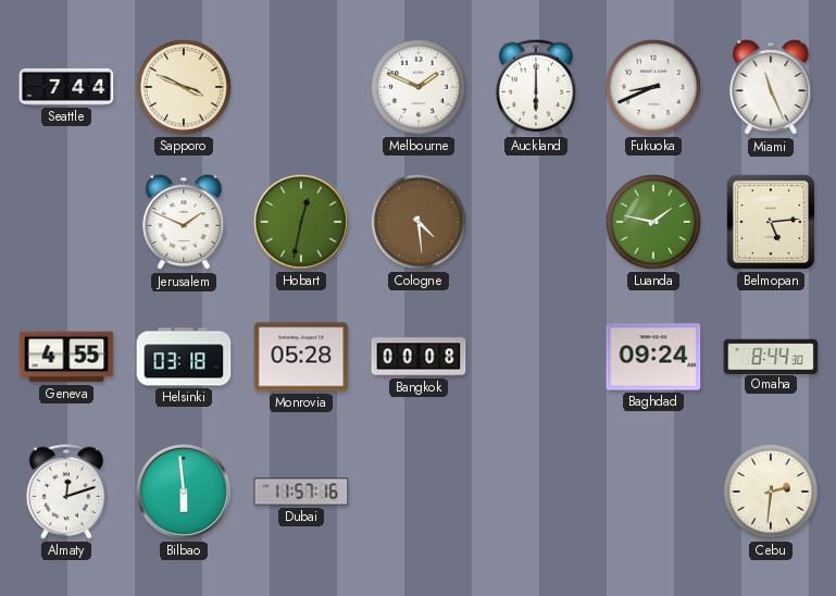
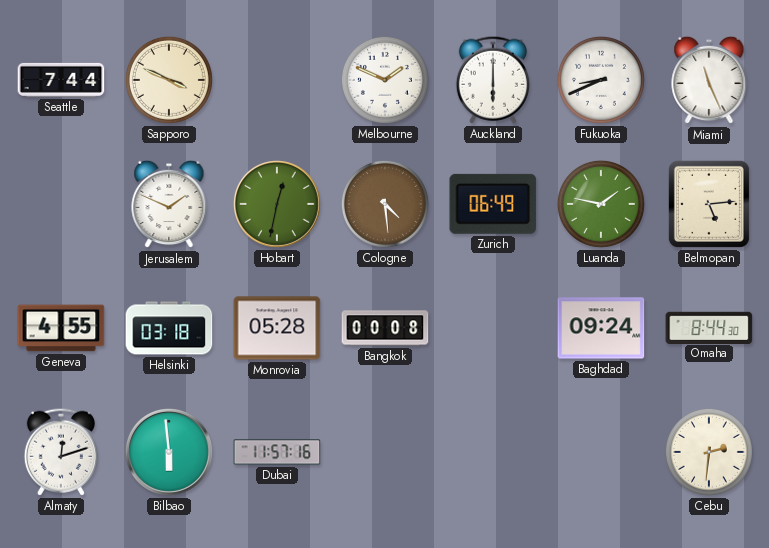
Zurich: none -> 06:49
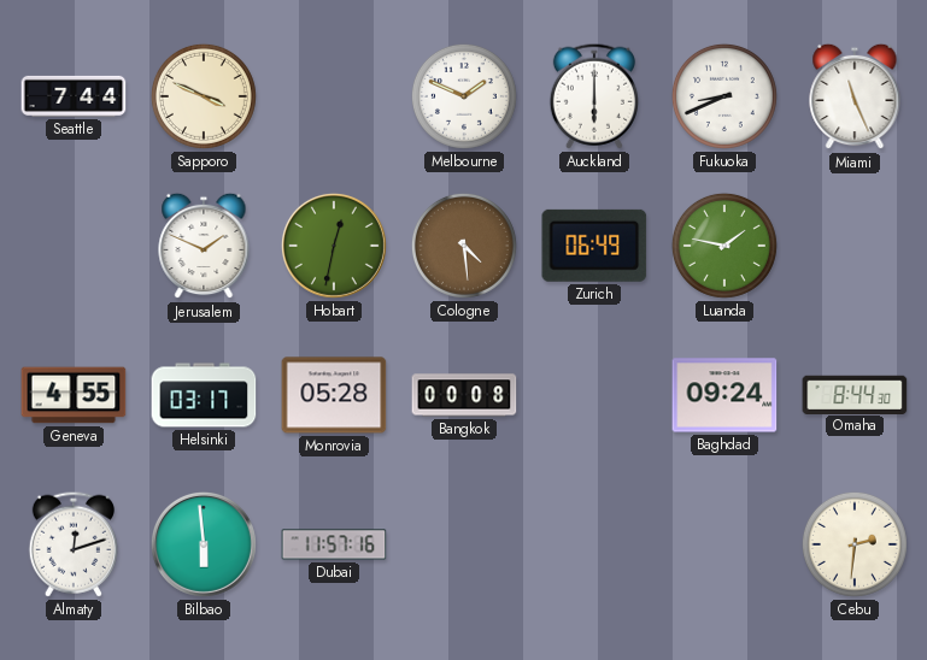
Belmopan: 5:14 -> none
Helsinki: 03:18 -> 03:17
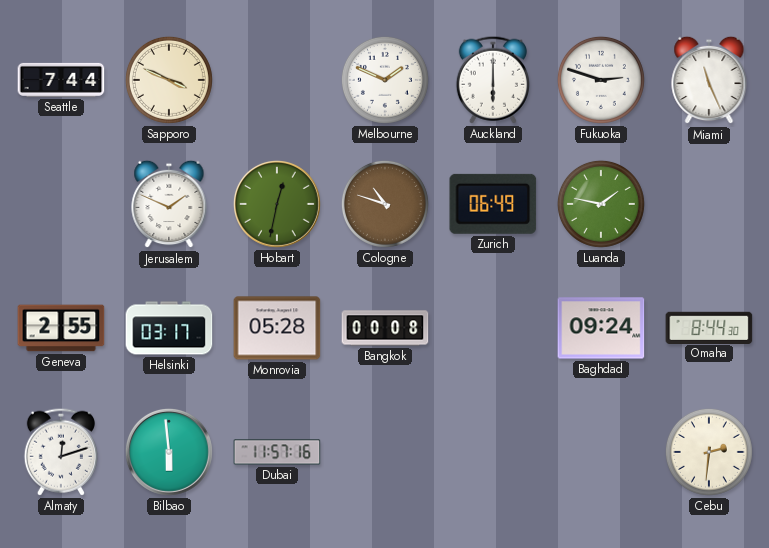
Fukuoka: 8:41 -> 2:48
Cologne: 4:29 -> 10:48
Geneva: 4:55 -> 2:55
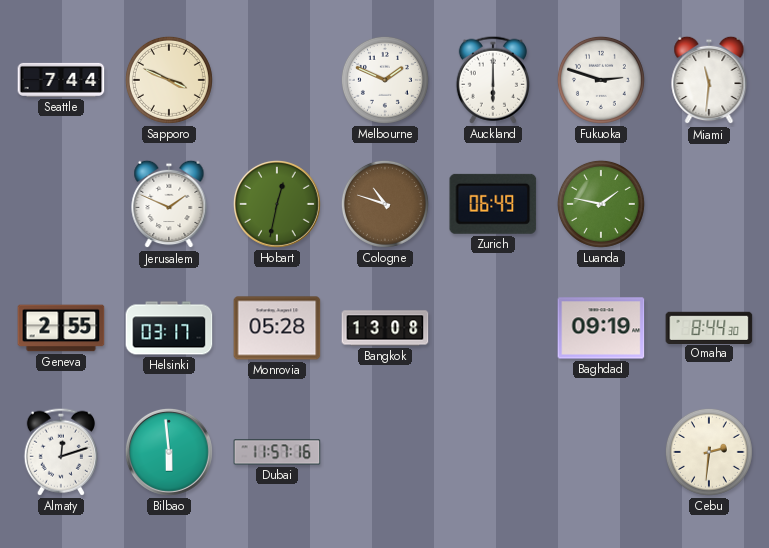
Miami: 11:26 -> 11:31
Bangkok: 00:08 -> 13:08
Baghdad: 09:24 -> 09:19
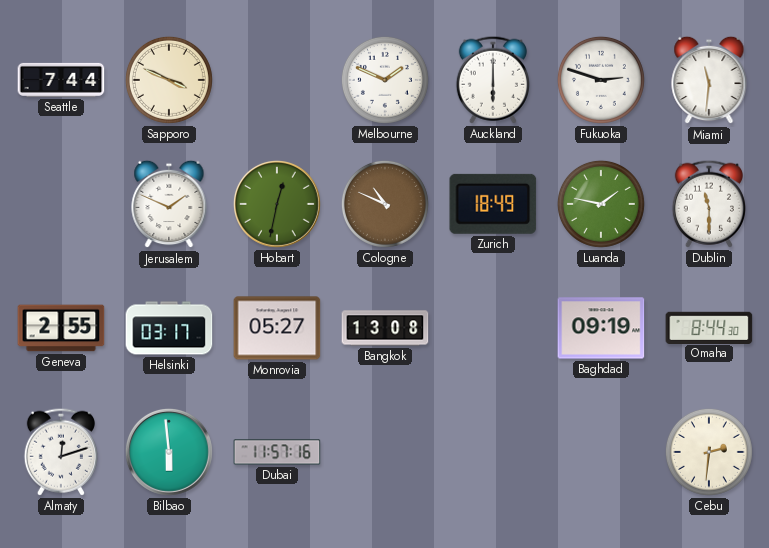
Cologne: 10:48 -> 10:49
Zurich: 06:49 -> 18:49
Dublin: none -> 11:30
Monrovia: 05:28 -> 05:27
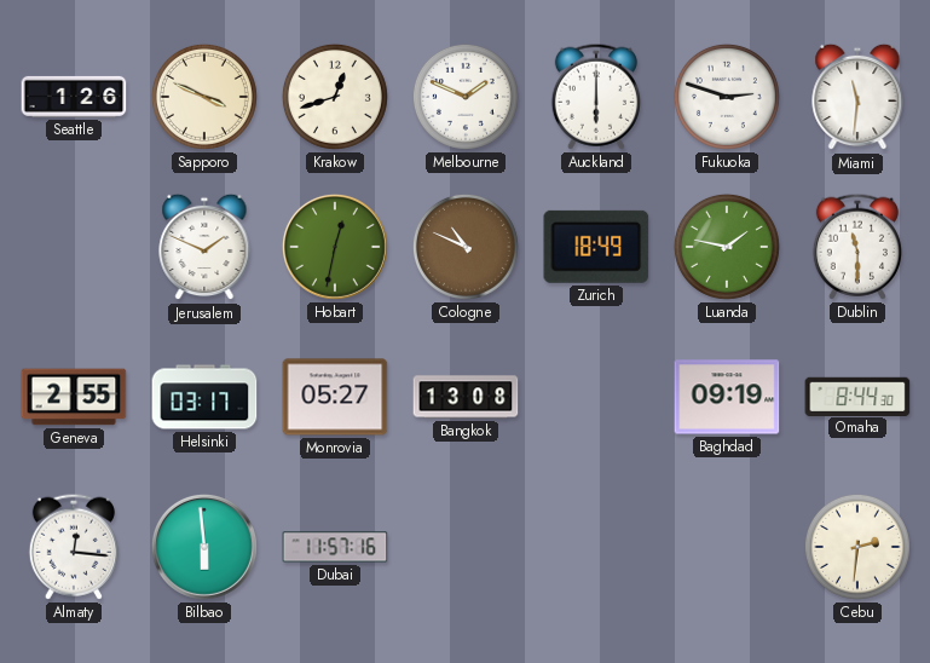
Seattle: 7:44 -> 1:26
Krakow: none -> 12:42
Almaty: 12:12 -> 12:16
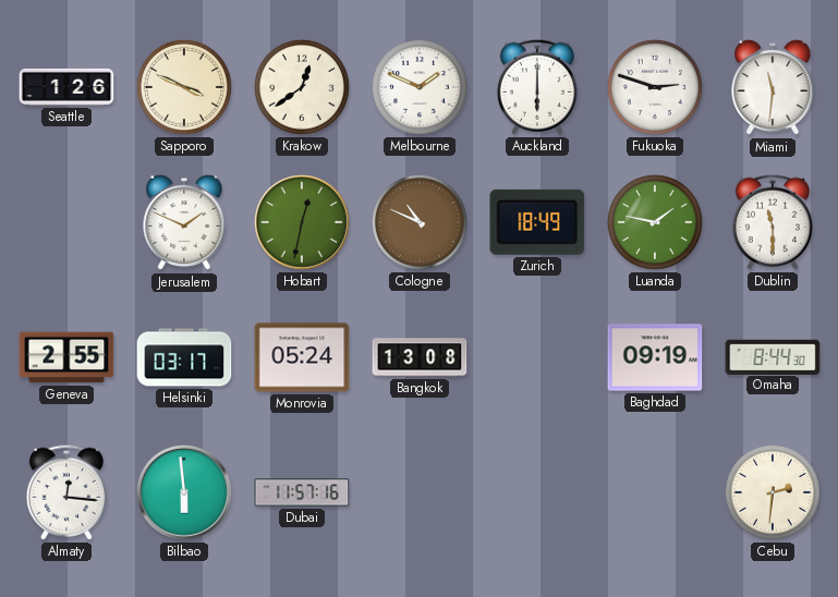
Krakow: 12:42 -> 12:39
Monrovia: 05:27 -> 05:24
